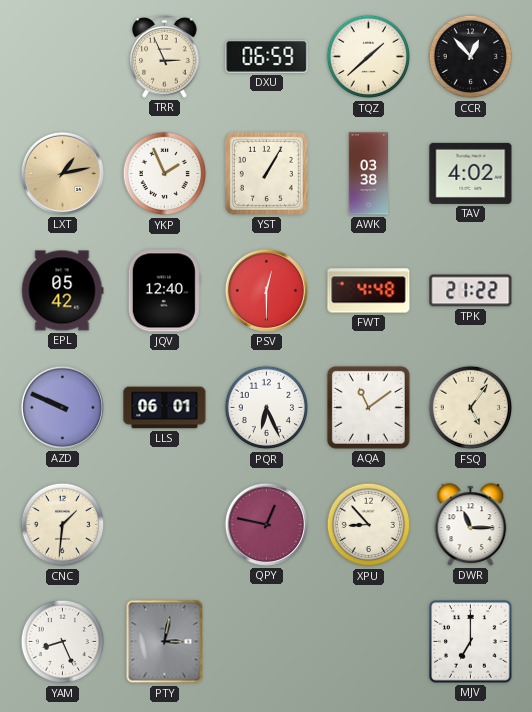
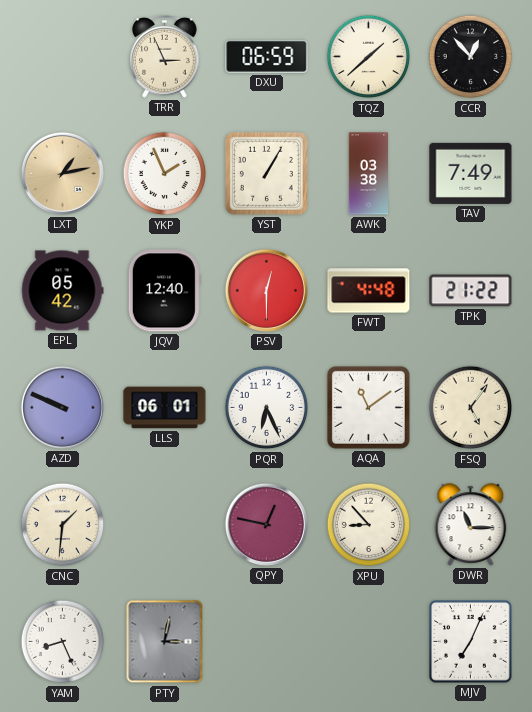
TAV: 4:02 -> 7:49
MJV: 7:00 -> 7:04
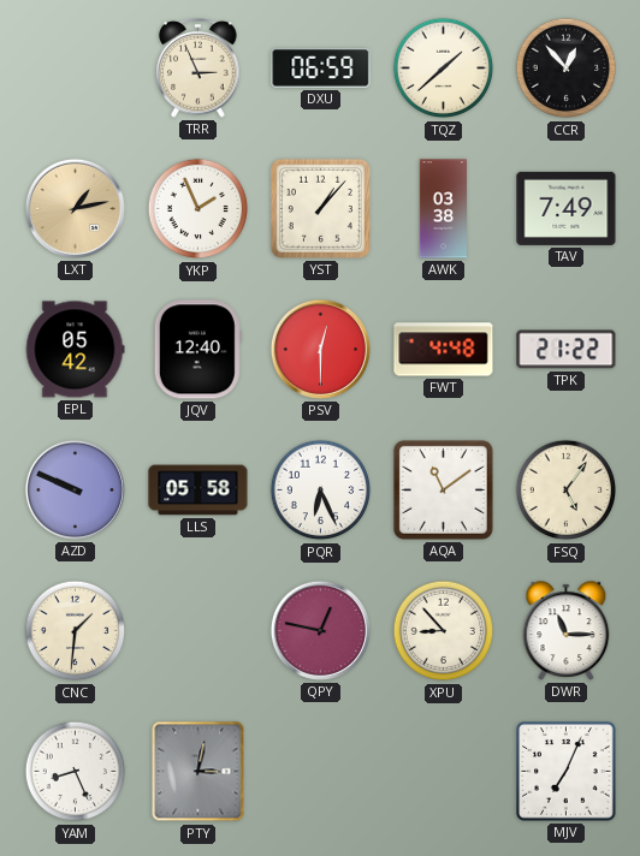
YST: 1:05 -> 1:07
LLS: 06:01 -> 05:58
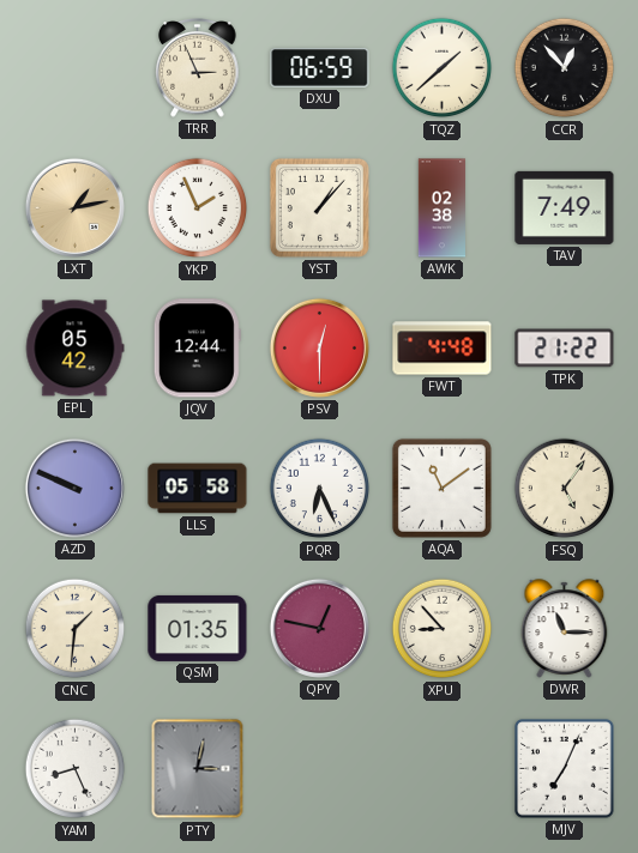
AWK: 03:38 -> 02:38
JQV: 12:40 -> 12:44
QSM: none -> 01:35
